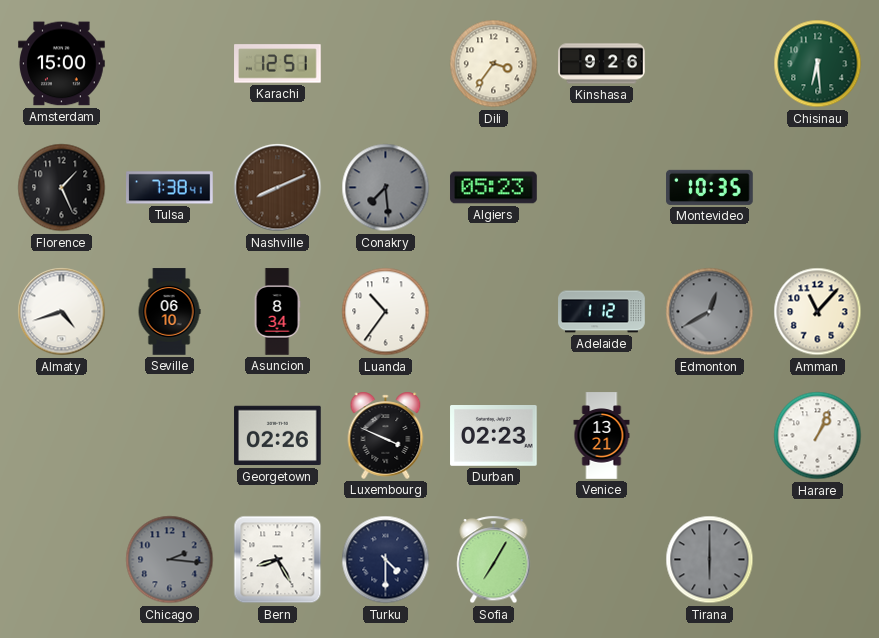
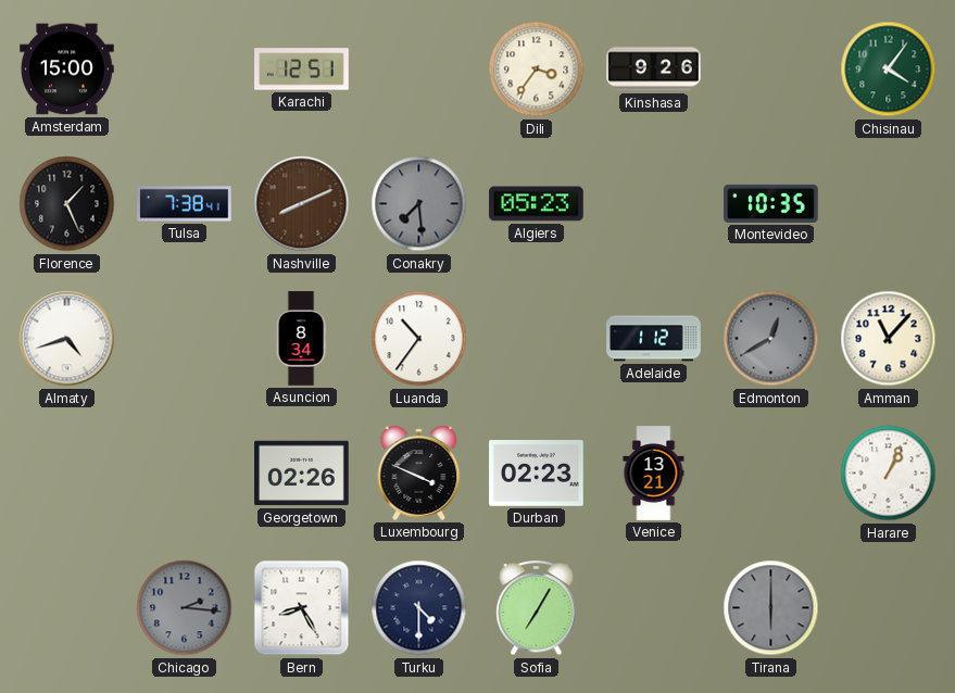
Chisinau: 6:29 -> 4:06
Seville: 06:10 -> none
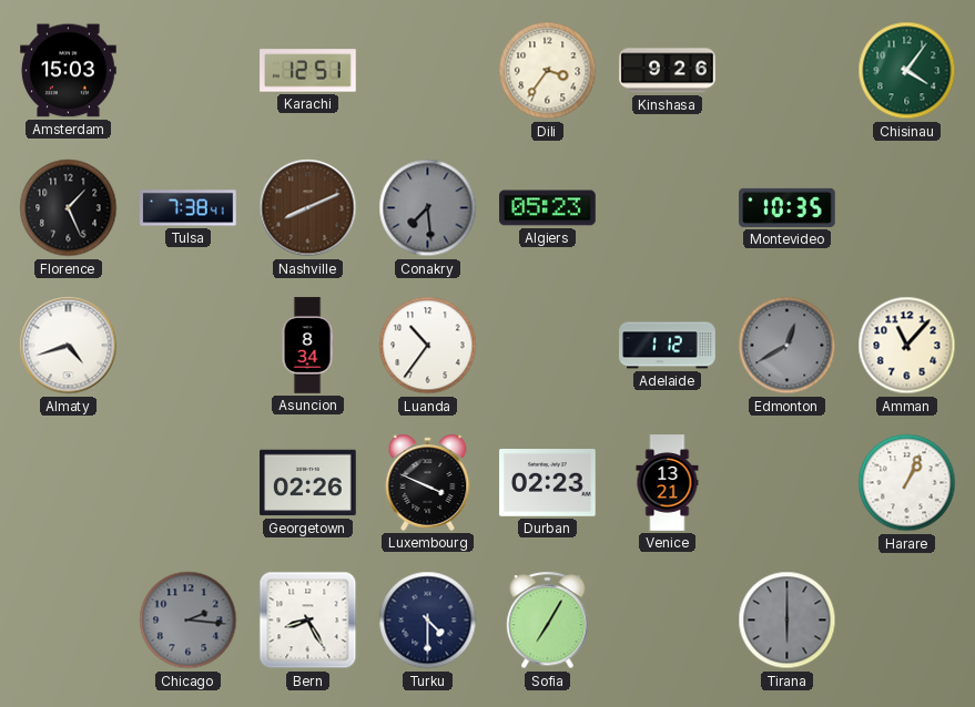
Amsterdam: 15:00 -> 15:03
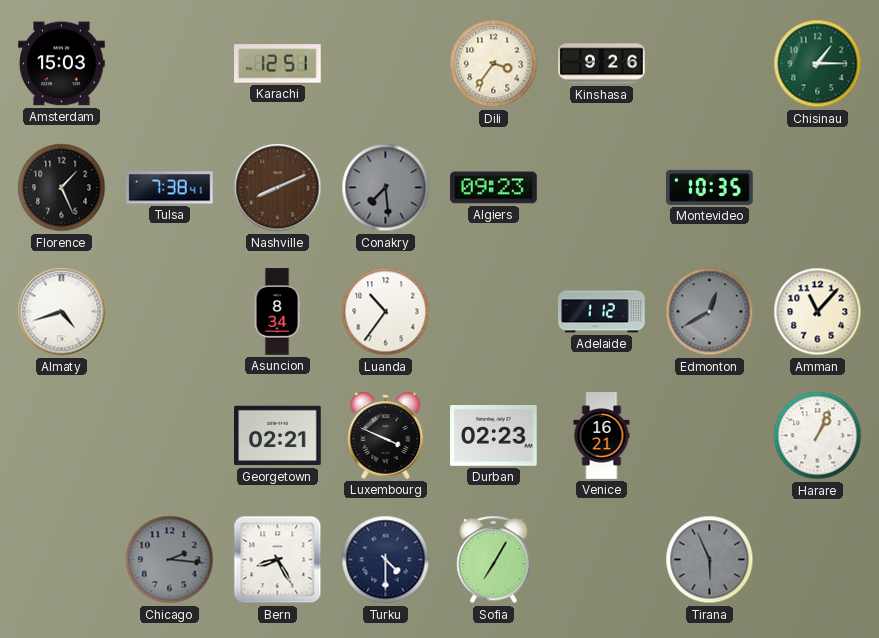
Chisinau: 4:06 -> 1:15
Algiers: 05:23 -> 09:23
Georgetown: 02:26 -> 02:21
Venice: 13:21 -> 16:21
Tirana: 6:00 -> 5:56
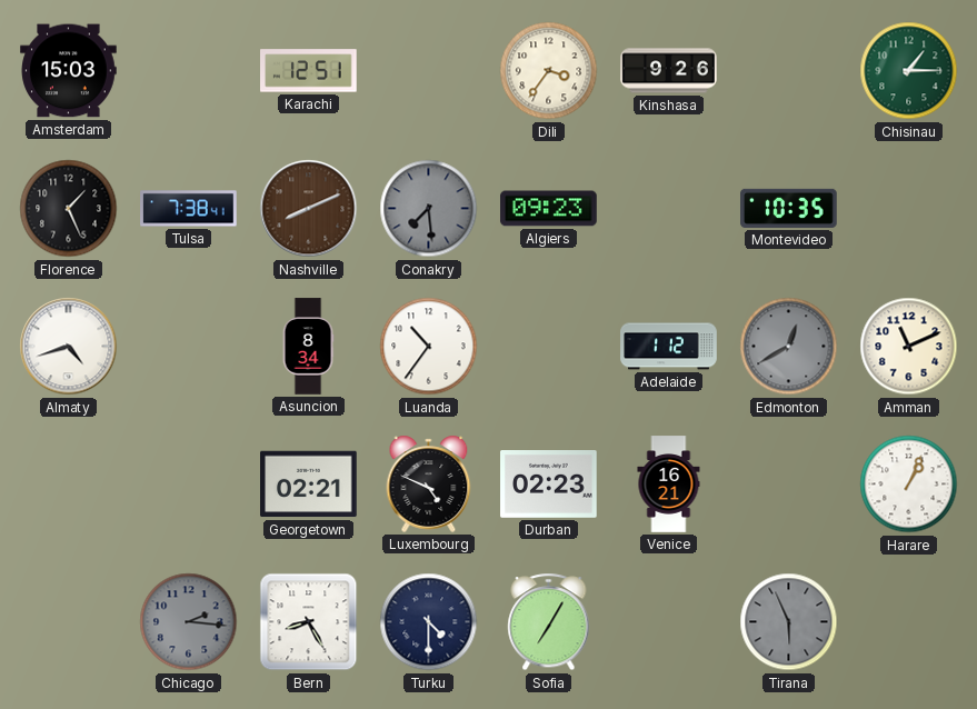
Amman: 11:07 -> 11:11
Luxembourg: 3:49 -> 4:49
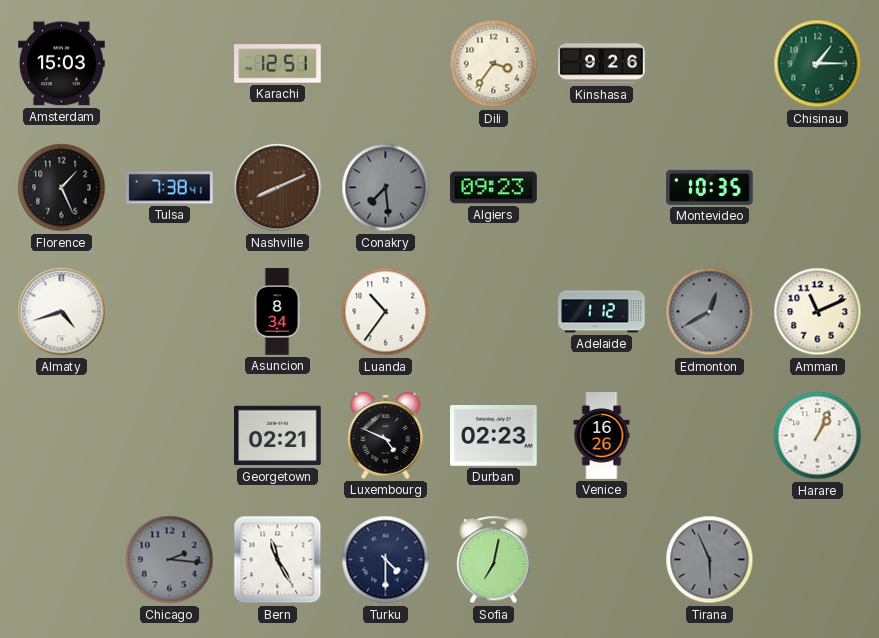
Venice: 16:21 -> 16:26
Bern: 8:25 -> 11:25
Sofia: 7:05 -> 7:02
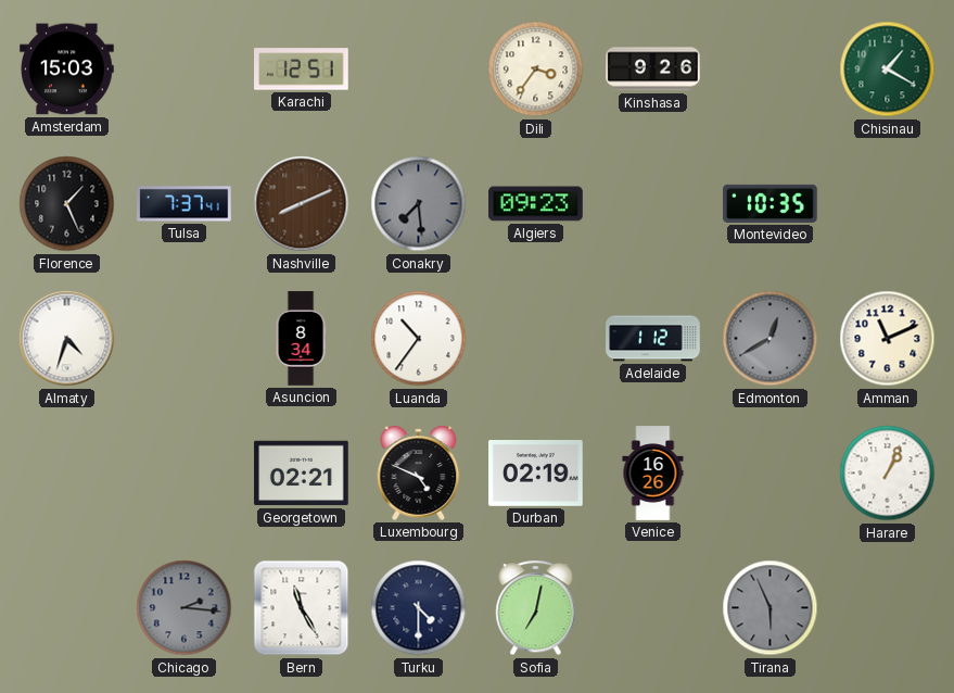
Chisinau: 1:15 -> 1:20
Tulsa: 7:38 -> 7:37
Almaty: 4:42 -> 4:33
Durban: 02:23 -> 02:19
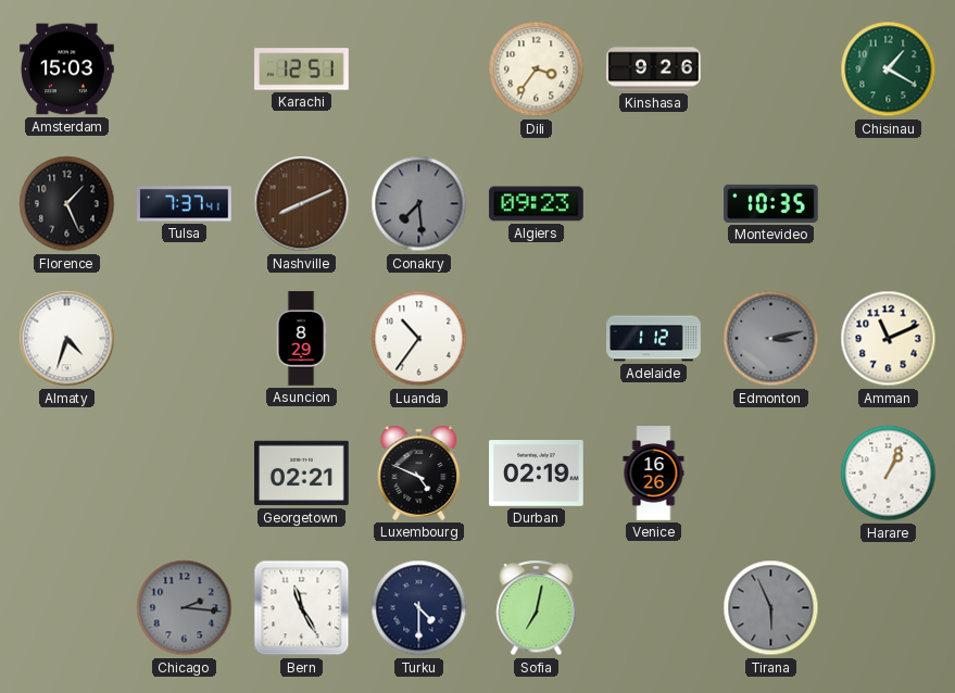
Asuncion: 8:34 -> 8:29
Edmonton: 12:40 -> 3:13
